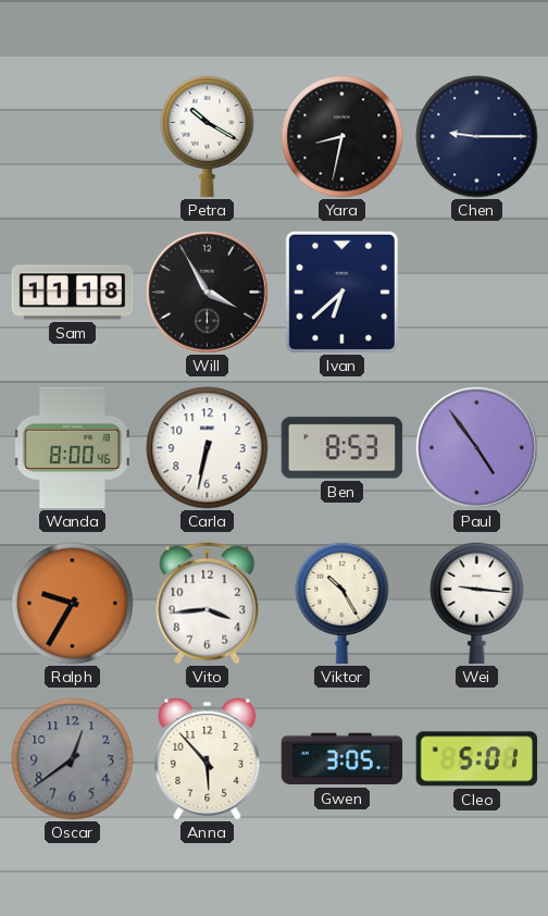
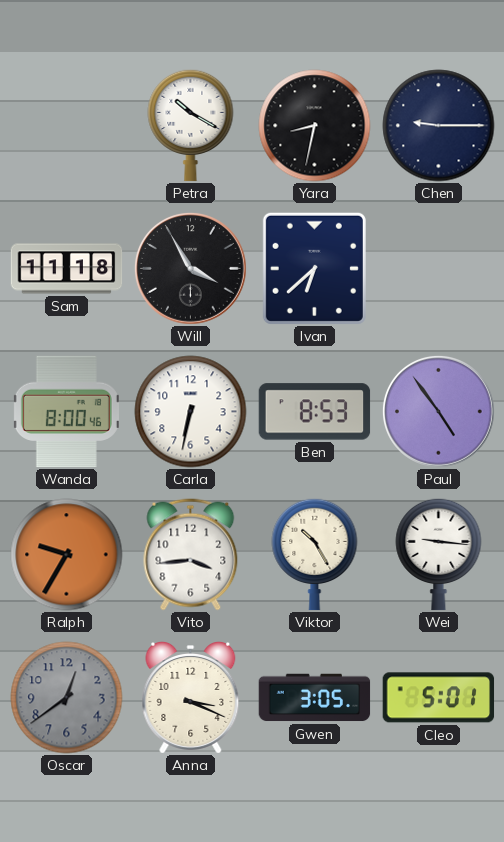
Anna: 5:53 -> 3:19
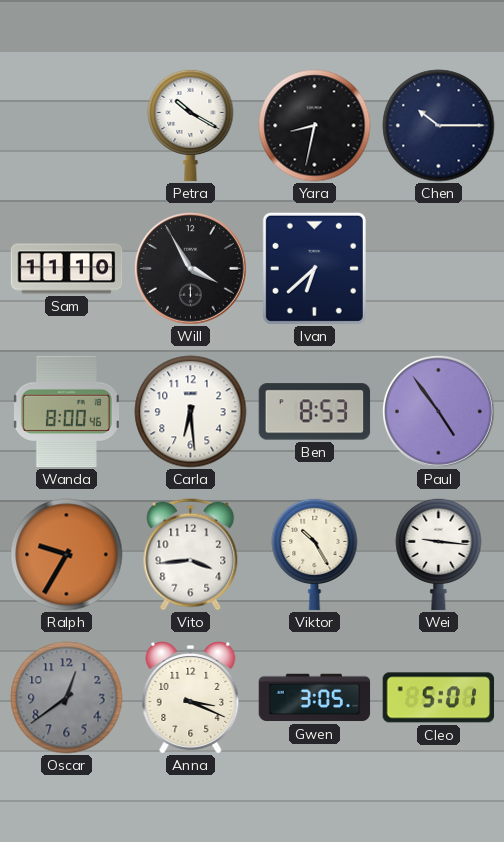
Chen: 9:15 -> 10:15
Sam: 11:18 -> 11:10
Carla: 6:32 -> 6:29
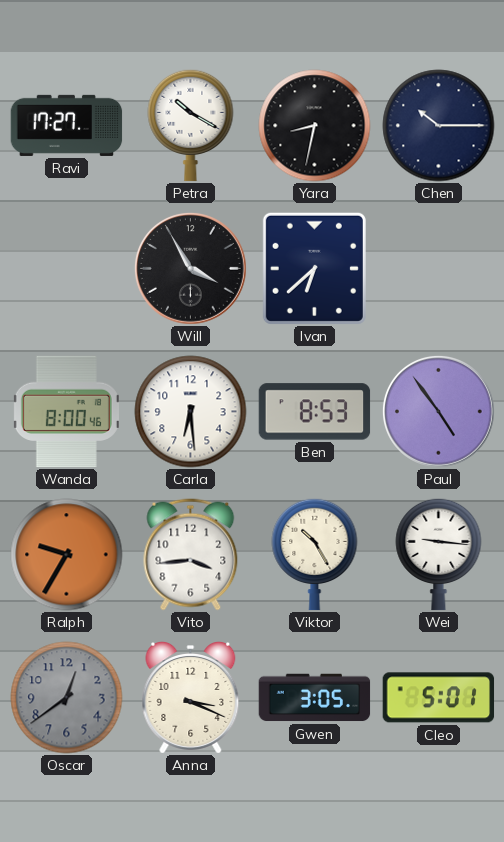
Ravi: none -> 17:27
Sam: 11:10 -> none
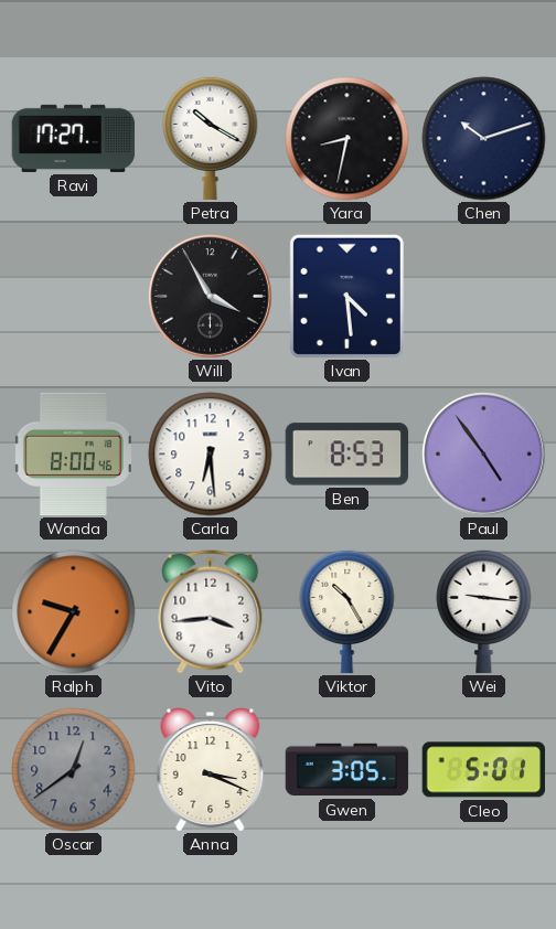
Chen: 10:15 -> 10:12
Ivan: 6:38 -> 4:29
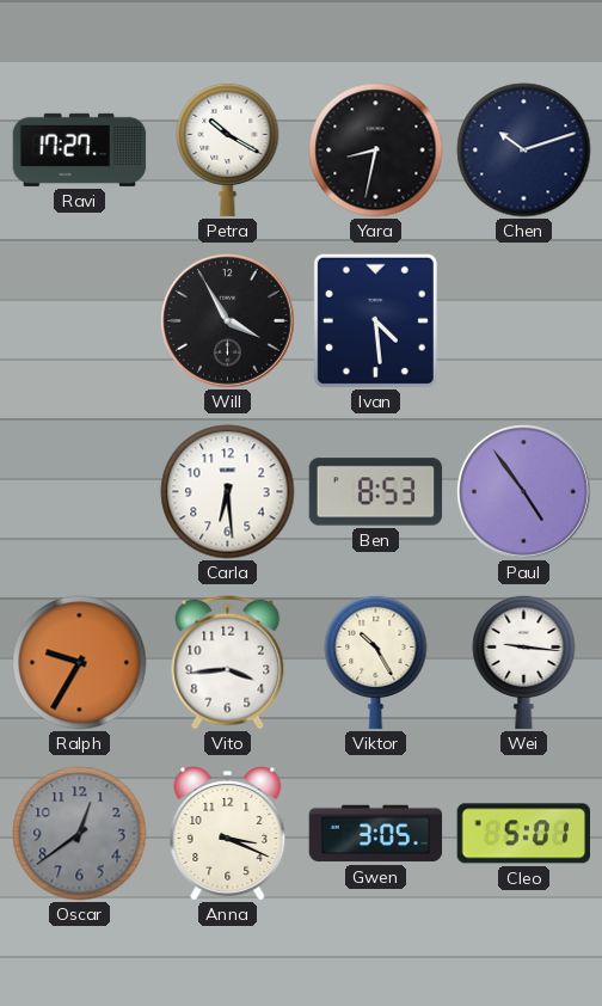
Wanda: 8:00 -> none
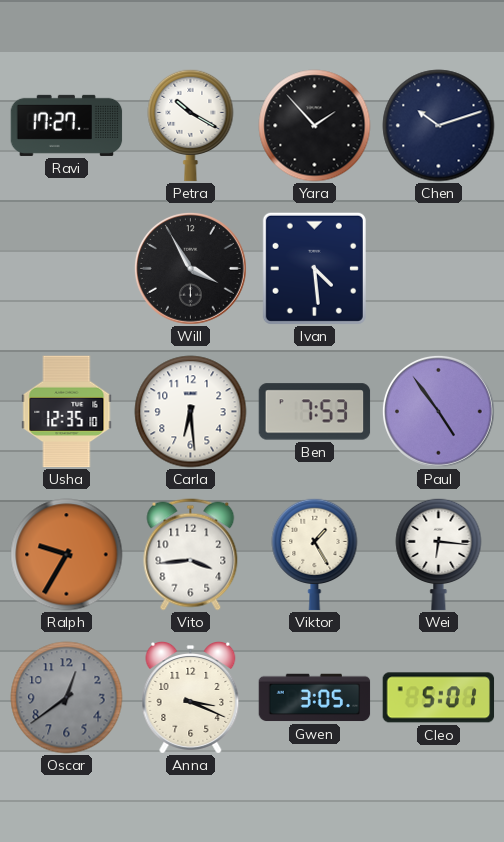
Yara: 8:32 -> 1:53
Usha: none -> 12:35
Ben: 8:53 -> 7:53
Viktor: 10:25 -> 1:25
Wei: 9:16 -> 6:16
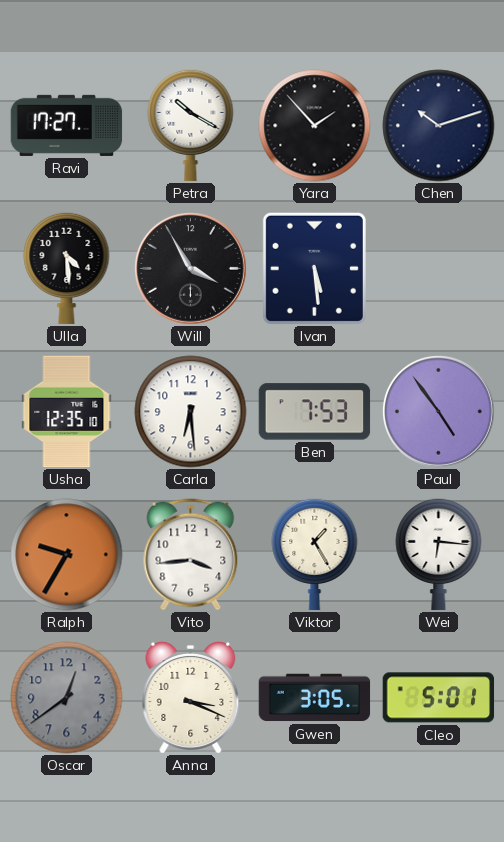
Ulla: none -> 4:29
Ivan: 4:29 -> 5:29
